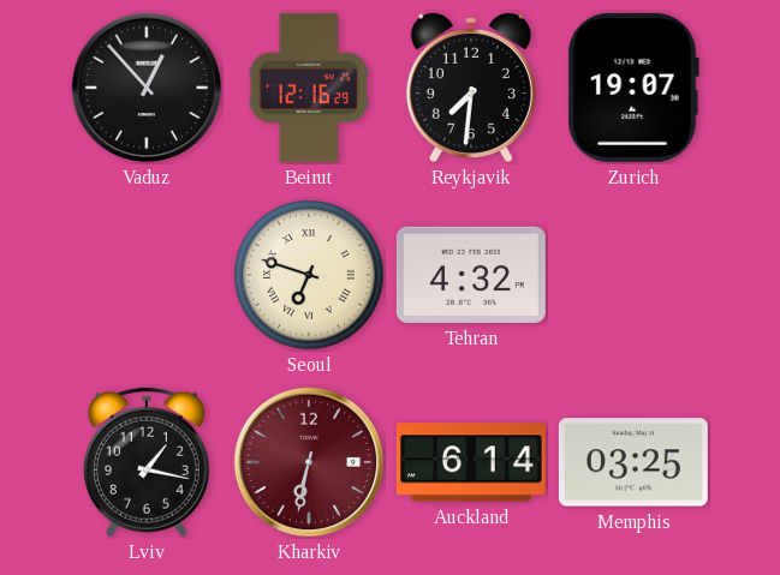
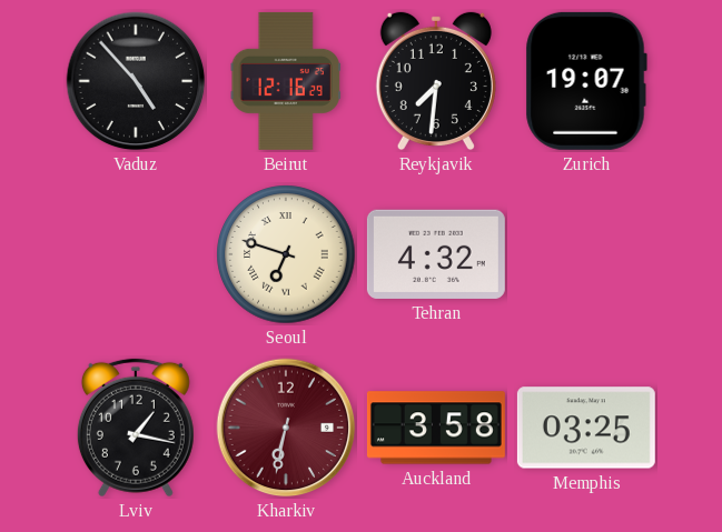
Vaduz: 12:53 -> 4:53
Auckland: 6:14 -> 3:58
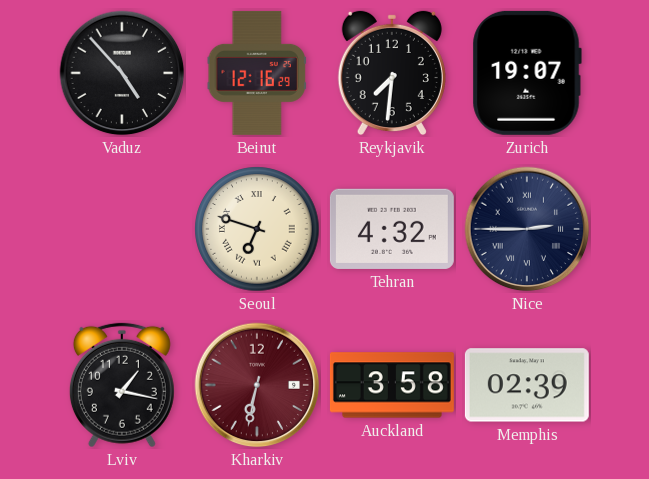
Nice: none -> 2:45
Memphis: 03:25 -> 02:39
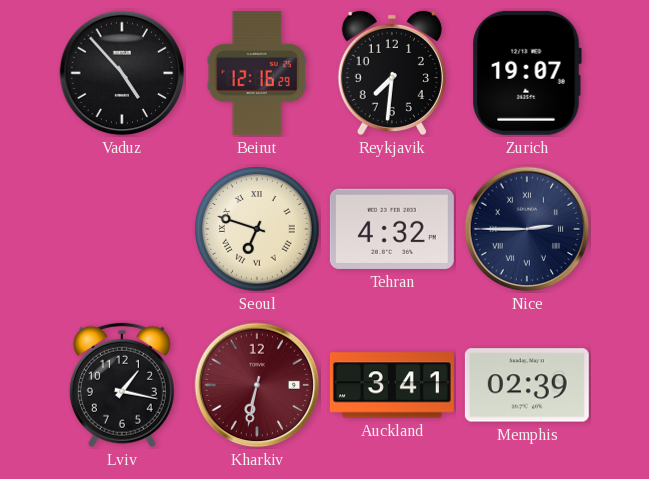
Auckland: 3:58 -> 3:41
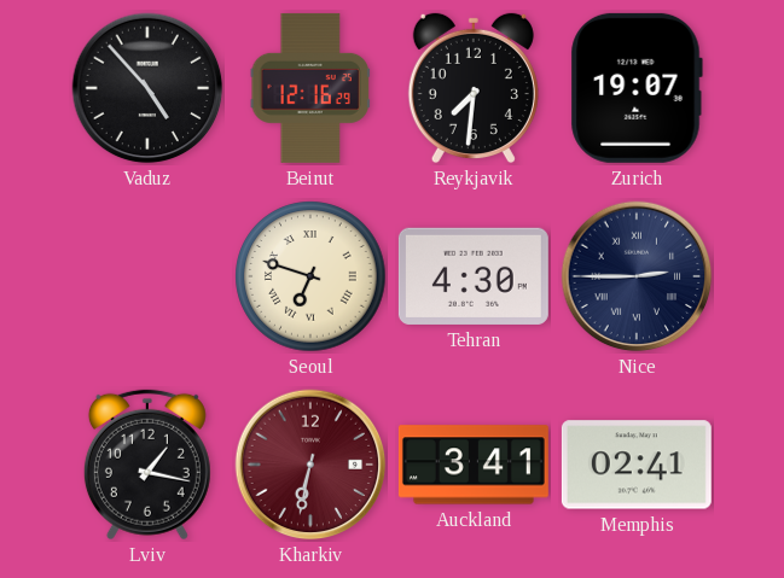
Tehran: 4:32 -> 4:30
Memphis: 02:39 -> 02:41
